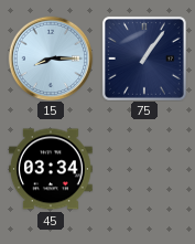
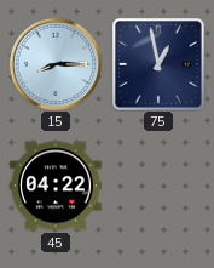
75: 1:06 -> 12:58
45: 03:34 -> 04:22
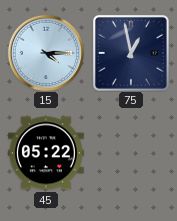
15: 8:15 -> 4:15
45: 04:22 -> 05:22
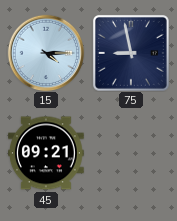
75: 12:58 -> 8:58
45: 05:22 -> 09:21
